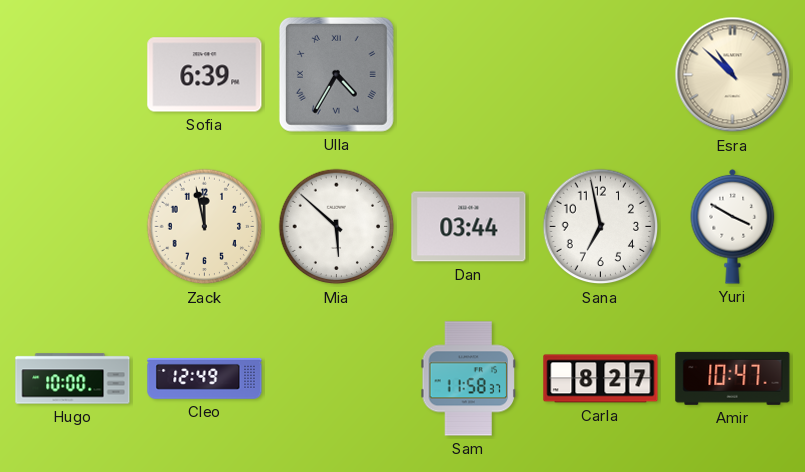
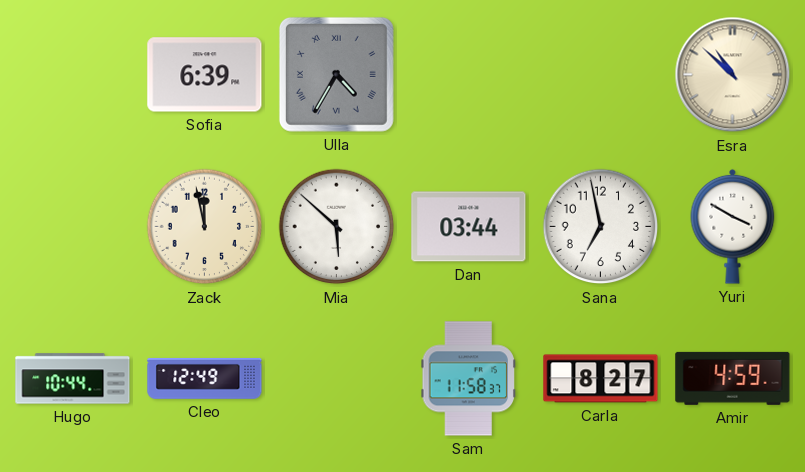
Hugo: 10:00 -> 10:44
Amir: 10:47 -> 4:59
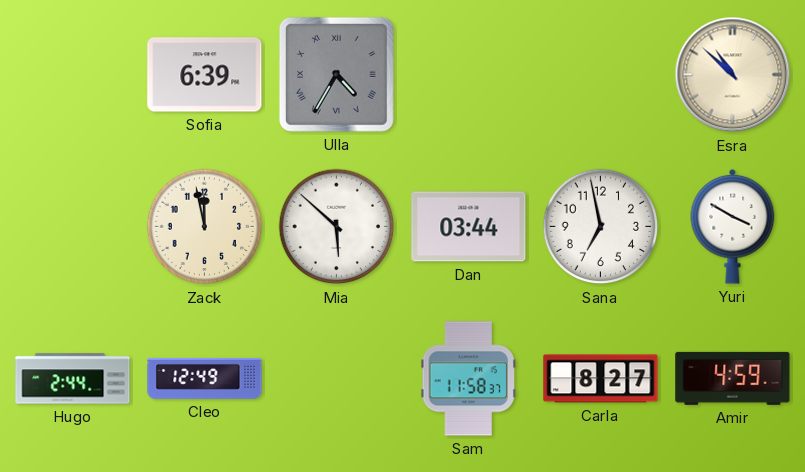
Hugo: 10:44 -> 2:44
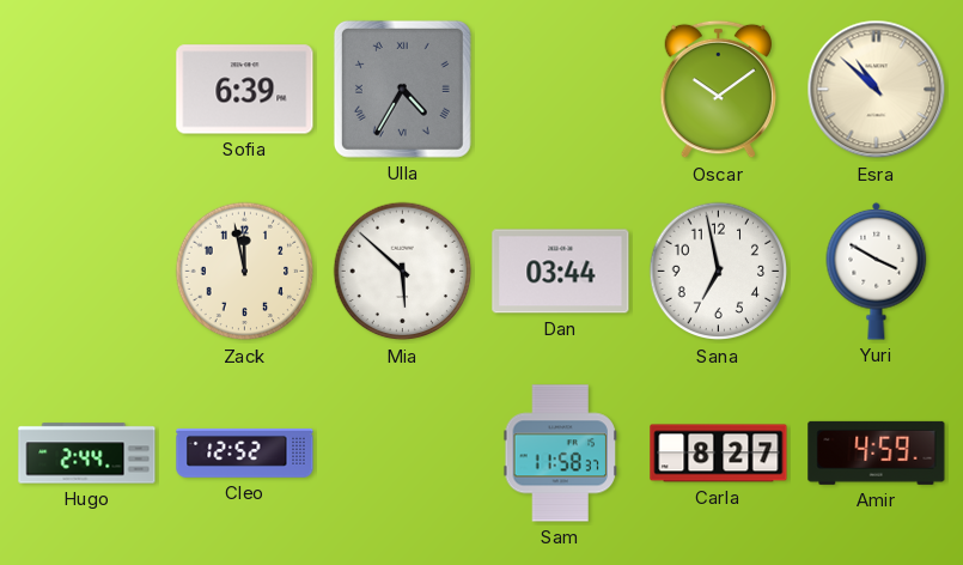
Oscar: none -> 10:09
Cleo: 12:49 -> 12:52
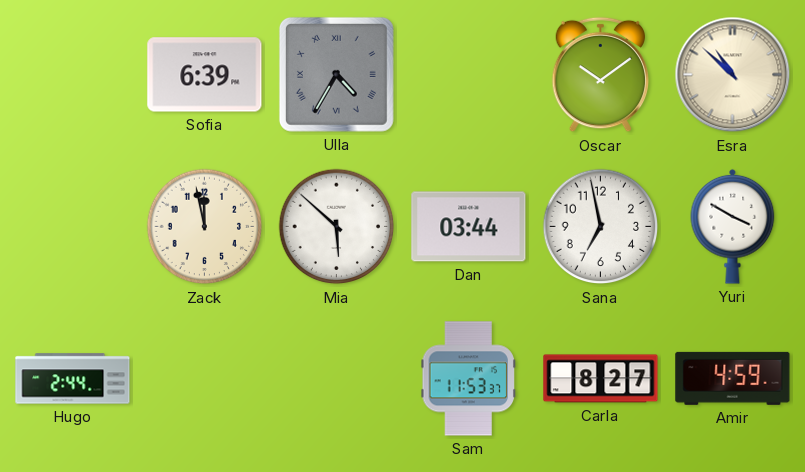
Cleo: 12:52 -> none
Sam: 11:58 -> 11:53
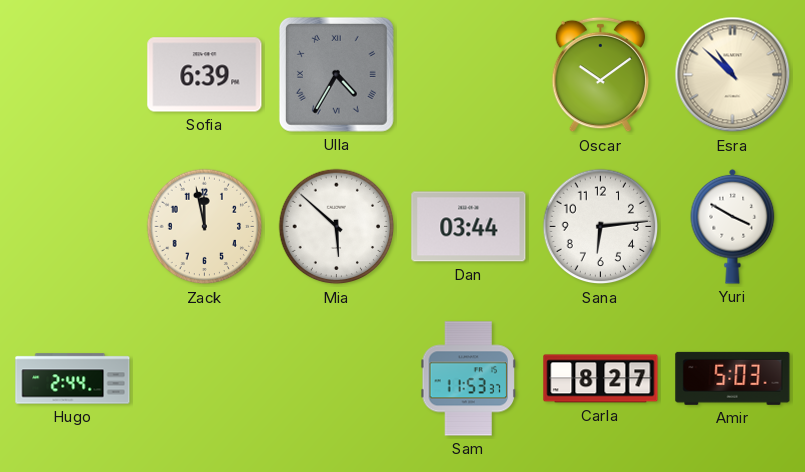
Sana: 6:58 -> 6:14
Amir: 4:59 -> 5:03
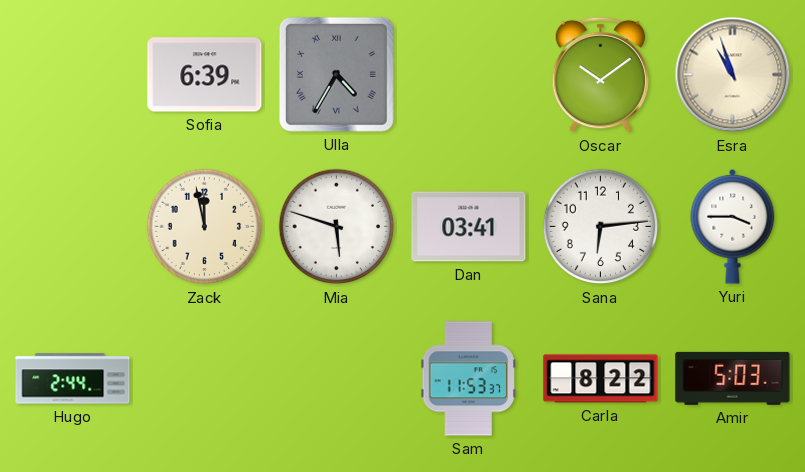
Esra: 10:52 -> 10:57
Mia: 5:52 -> 5:48
Dan: 03:44 -> 03:41
Yuri: 3:50 -> 3:45
Carla: 8:27 -> 8:22
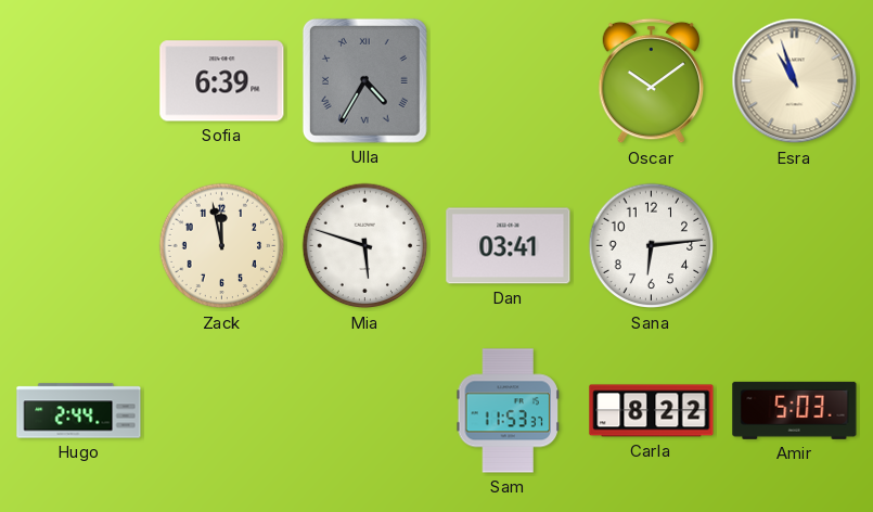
Yuri: 3:45 -> none
